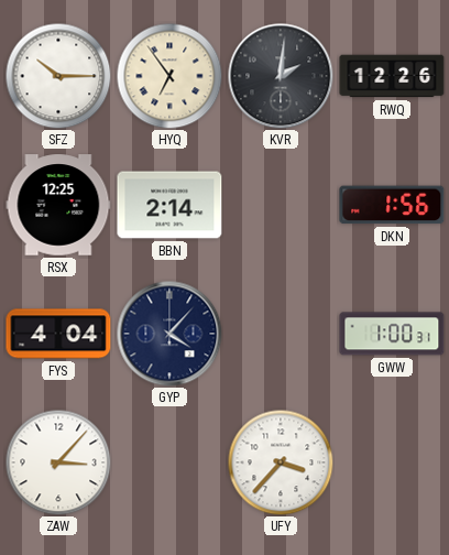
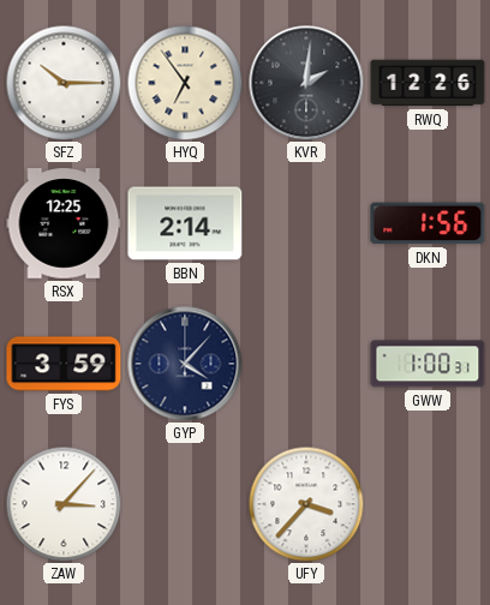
FYS: 4:04 -> 3:59
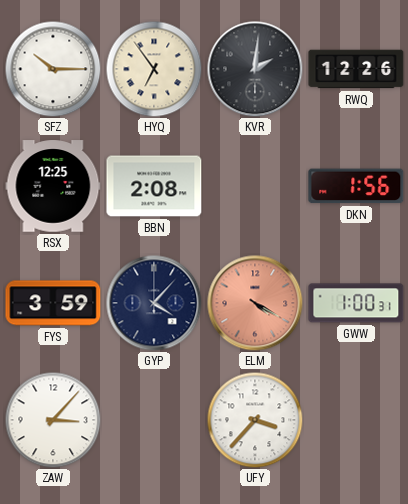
BBN: 2:14 -> 2:08
ELM: none -> 4:20
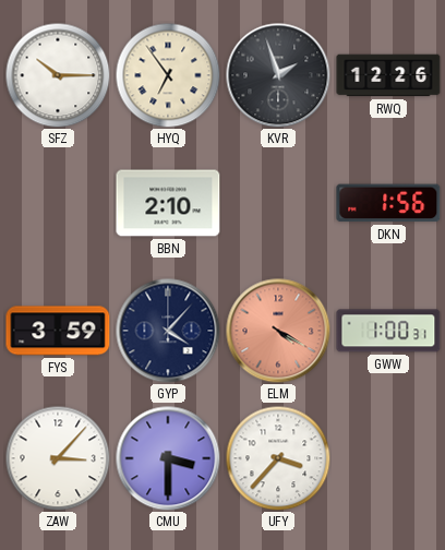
KVR: 2:01 -> 1:57
RSX: 12:25 -> none
BBN: 2:08 -> 2:10
CMU: none -> 3:30
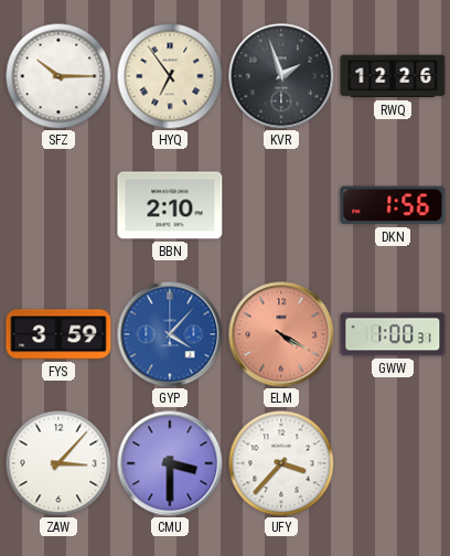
GYP dial: navy -> blue
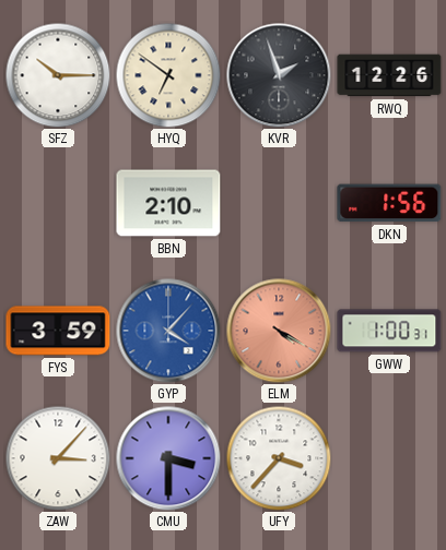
HYQ: 6:54 -> 6:51
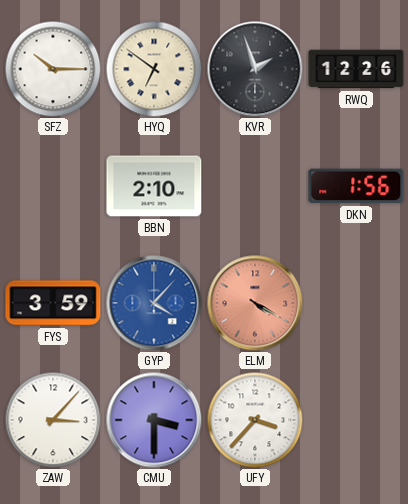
GWW: 1:00 -> none
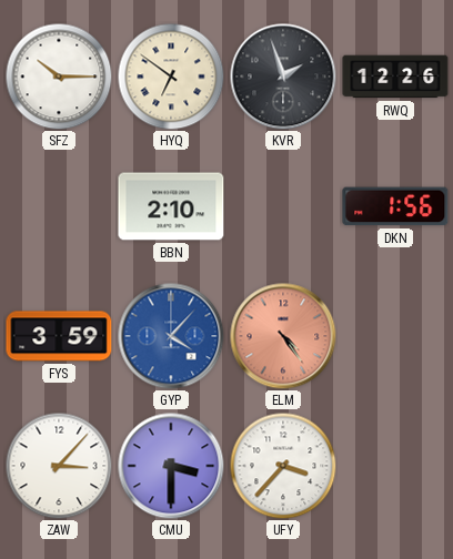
ELM: 4:20 -> 4:24
